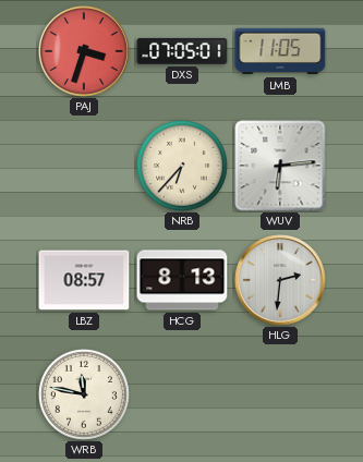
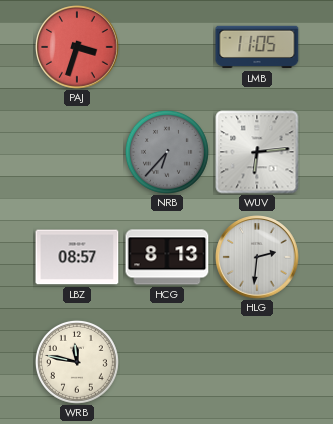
DXS: 07:05 -> none
NRB dial: cream -> grey
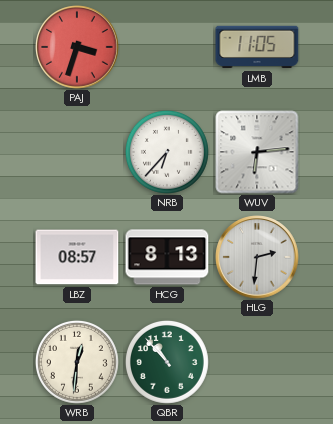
NRB dial: grey -> white
WRB: 11:47 -> 12:31
QBR: none -> 10:53
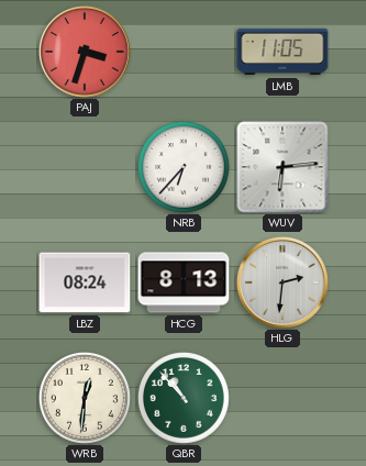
LBZ: 08:57 -> 08:24
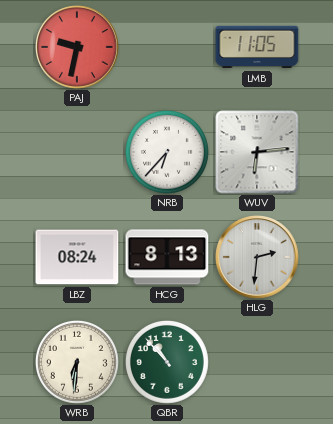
PAJ: 3:33 -> 9:32
WRB: 12:31 -> 6:31
